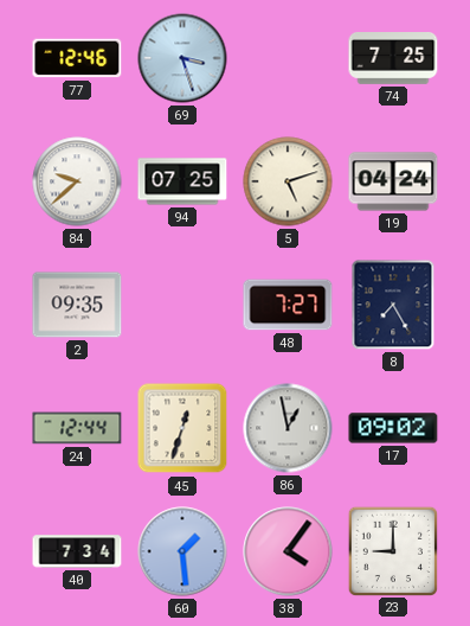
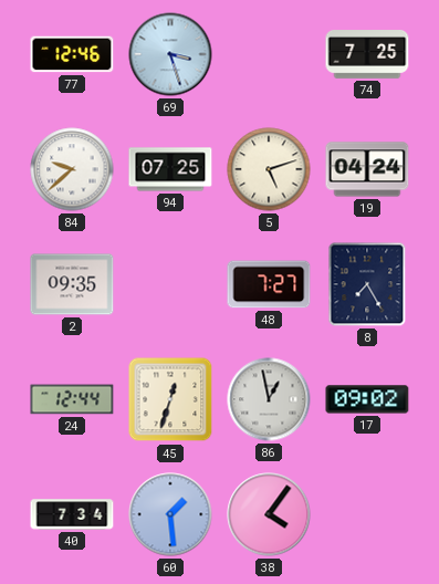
23: 9:00 -> none
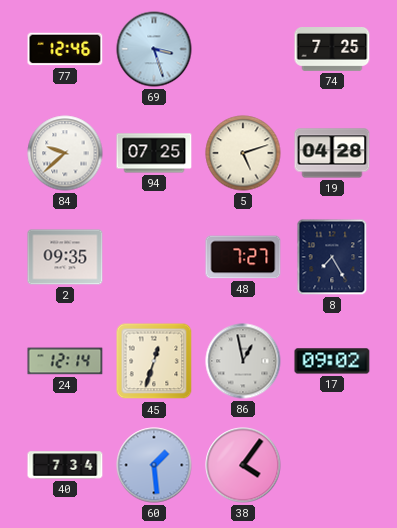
19: 04:24 -> 04:28
24: 12:44 -> 12:14
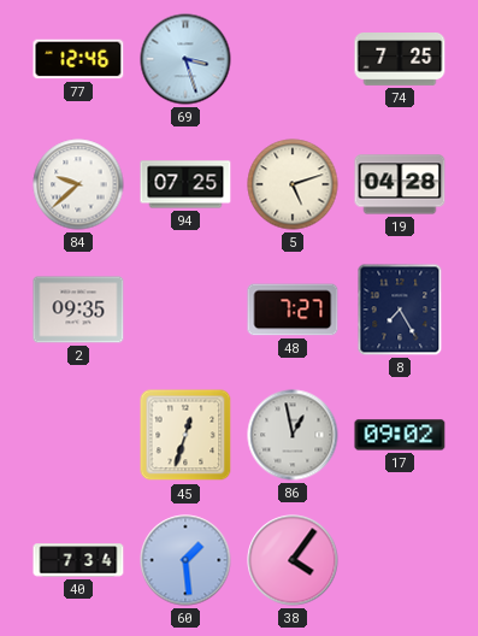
24: 12:14 -> none
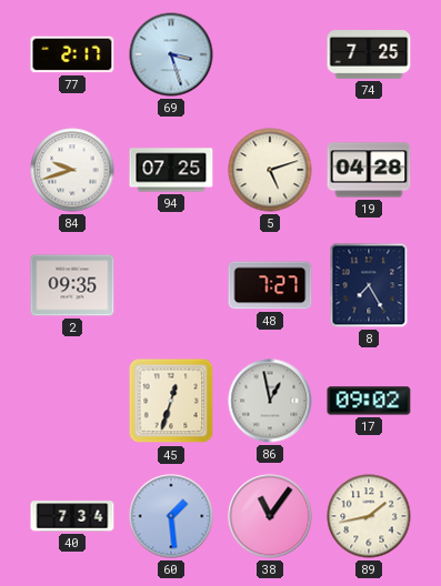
77: 12:46 -> 2:17
84: 9:38 -> 9:42
38: 4:06 -> 11:06
89: none -> 1:43
